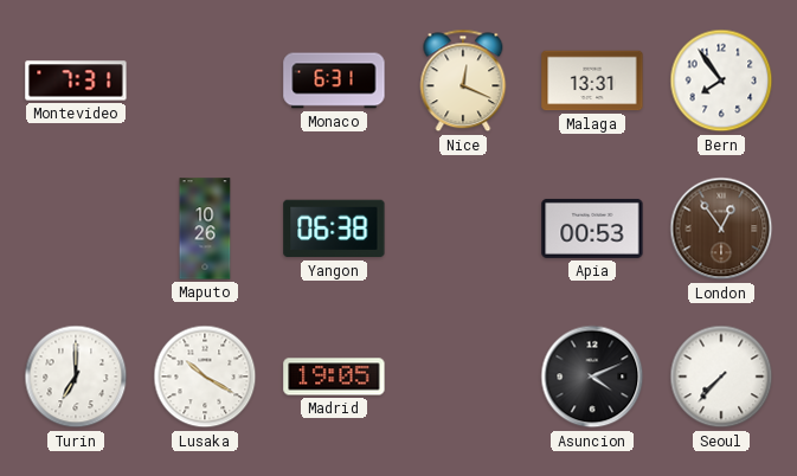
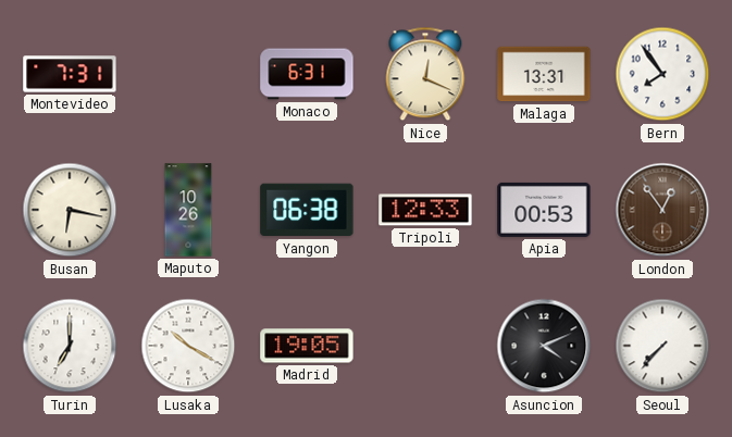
Busan: none -> 6:17
Tripoli: none -> 12:33
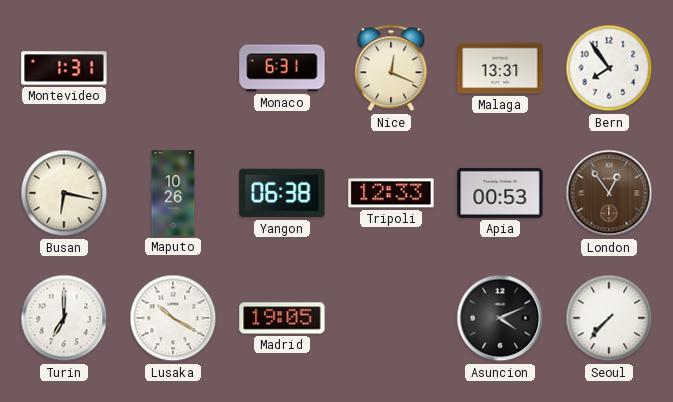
Montevideo: 7:31 -> 1:31
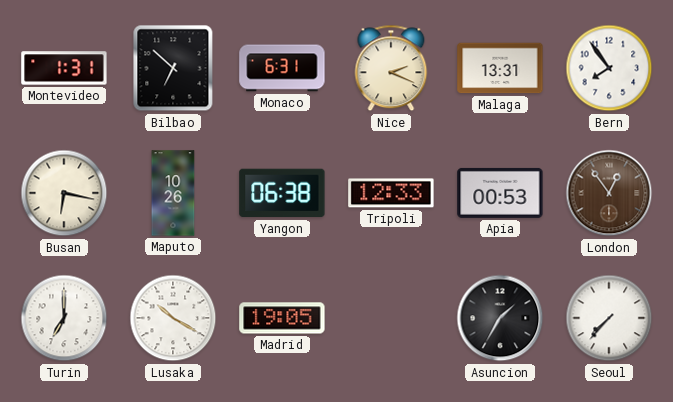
Bilbao: none -> 6:52
Nice: 12:19 -> 2:19
Asuncion: 4:11 -> 1:35
